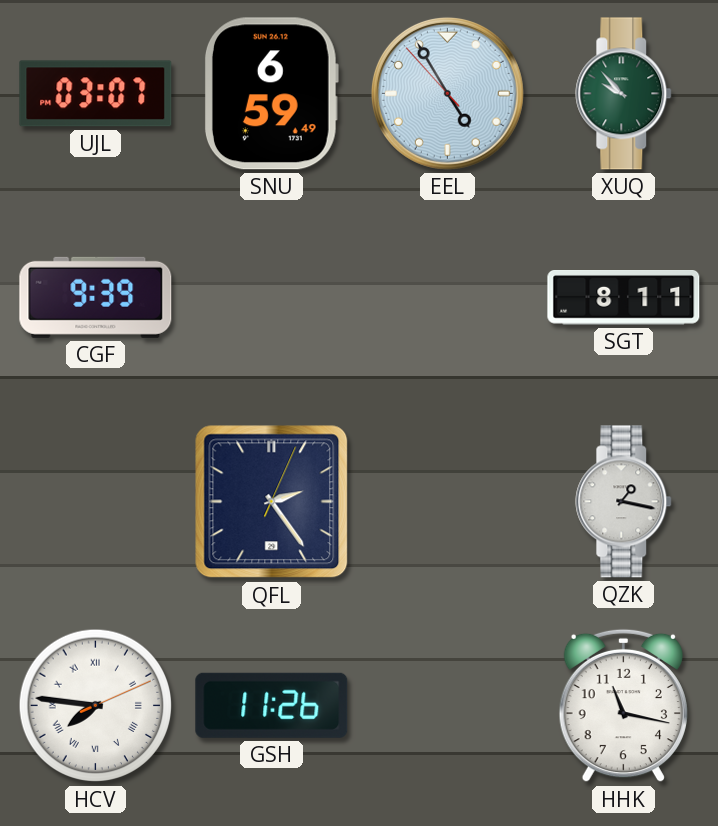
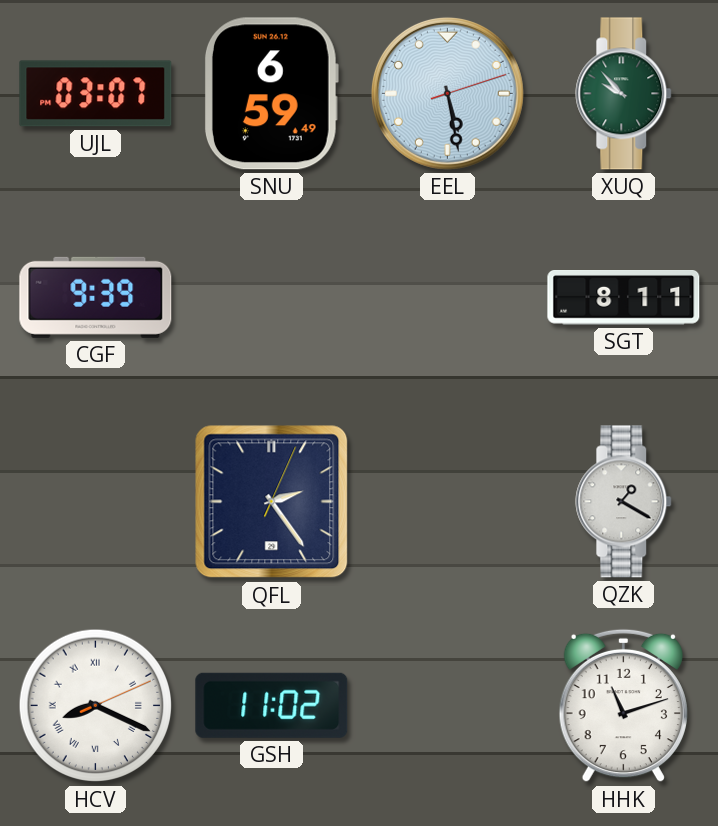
EEL: 4:54 -> 5:28
QZK: 1:17 -> 1:20
HCV: 7:46 -> 8:19
GSH: 11:26 -> 11:02
HHK: 11:17 -> 11:12
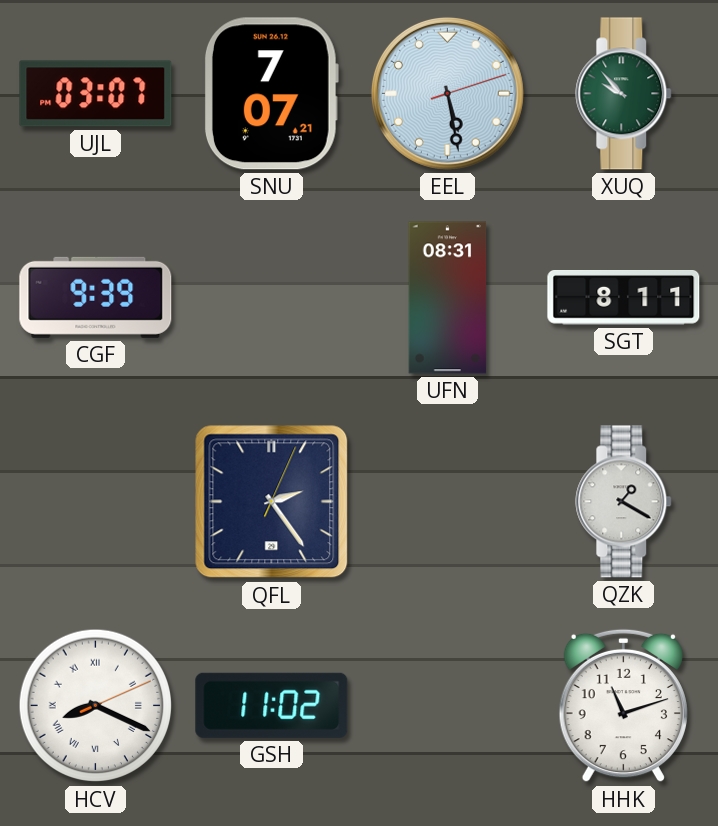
SNU: 6:59 -> 7:07
UFN: none -> 08:31
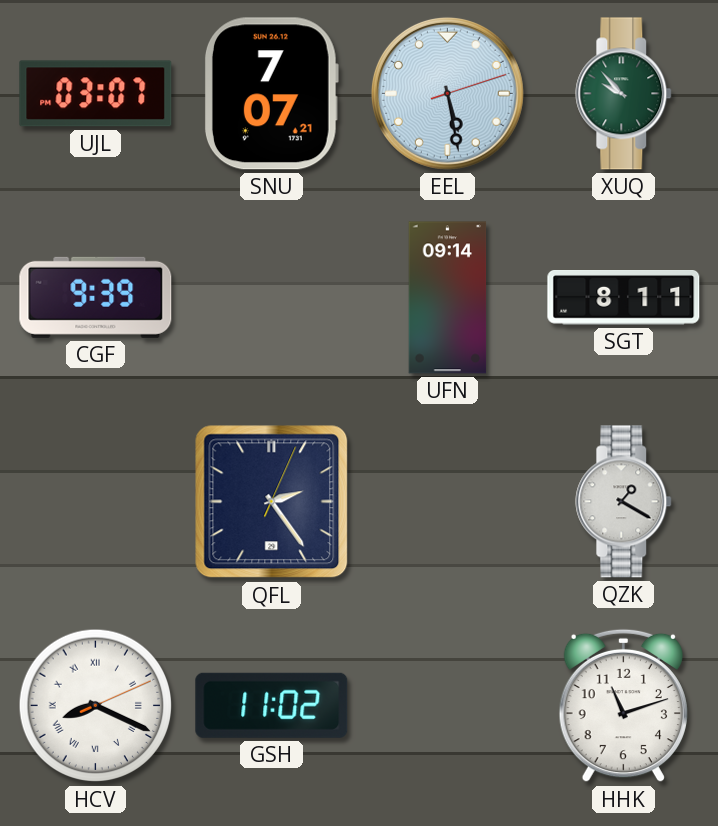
UFN: 08:31 -> 09:14
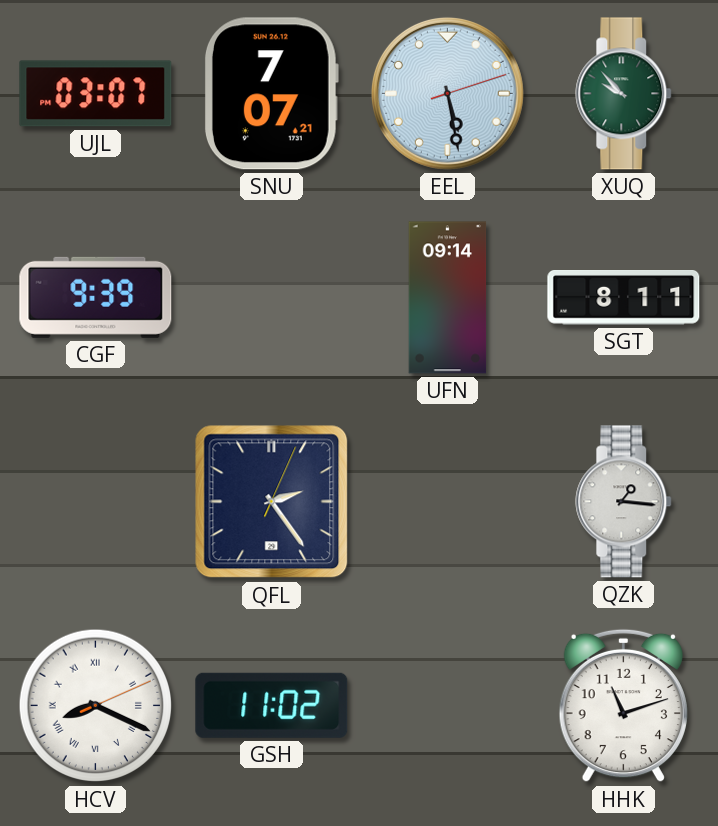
QZK: 1:20 -> 1:16
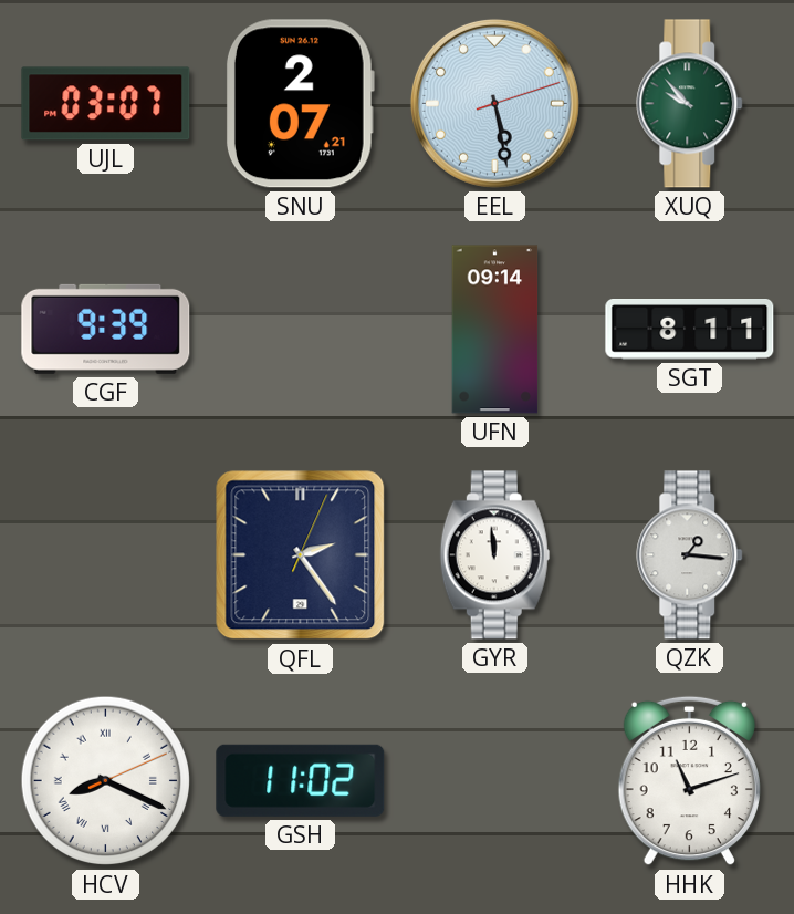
SNU: 7:07 -> 2:07
GYR: none -> 11:59
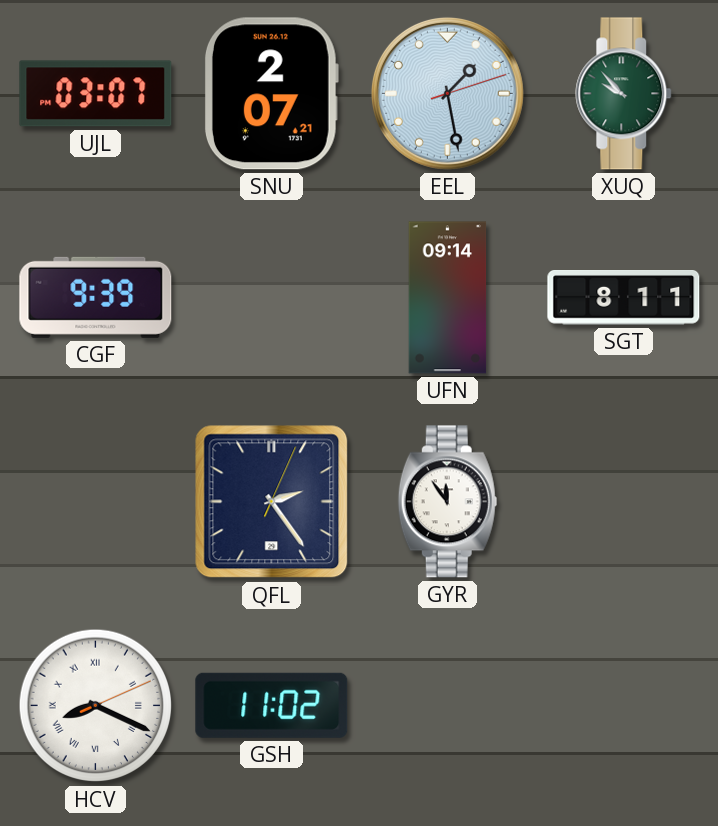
EEL: 5:28 -> 1:28
GYR: 11:59 -> 11:54
QZK: 1:16 -> none
HHK: 11:12 -> none
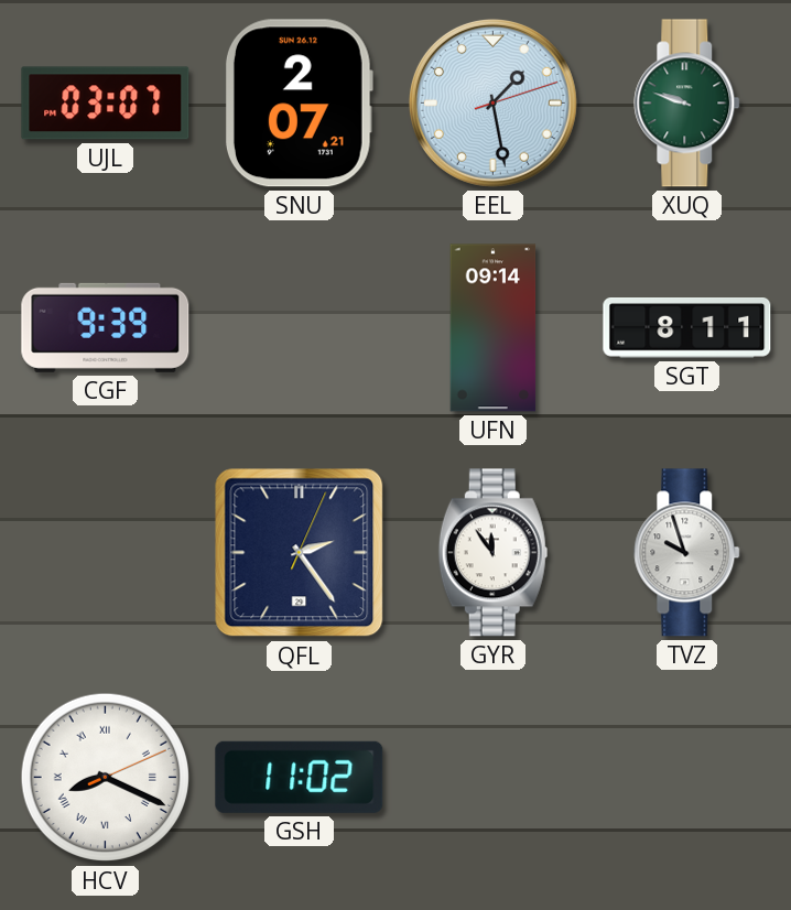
XUQ: 9:53 -> 9:48
TVZ: none -> 9:57
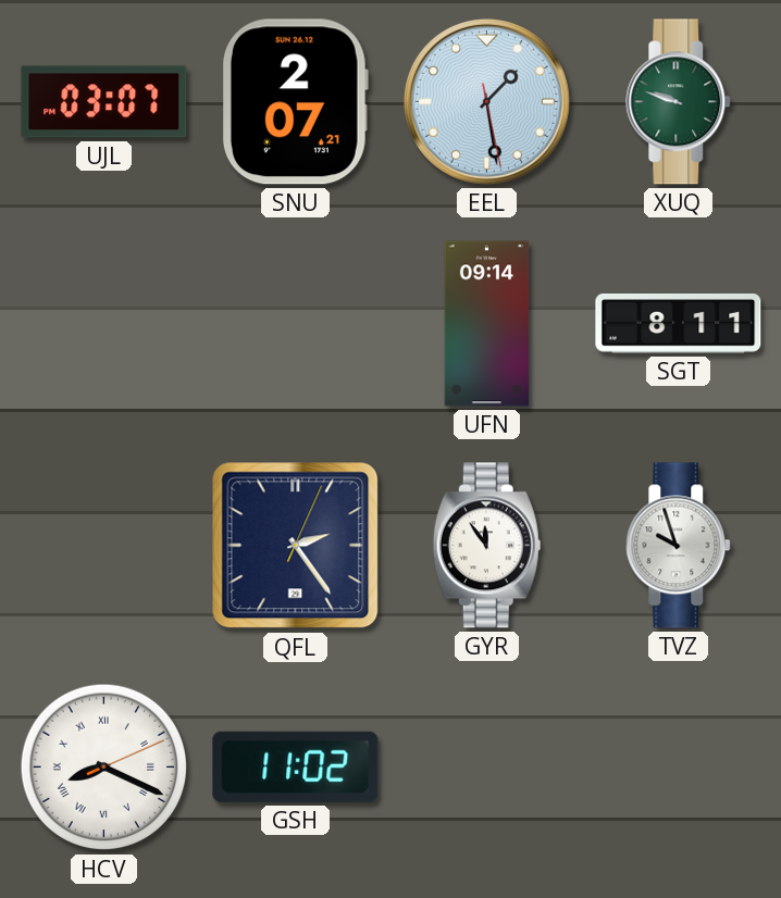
EEL: 1:28:12 -> 1:28:28
CGF: 9:39 -> none
